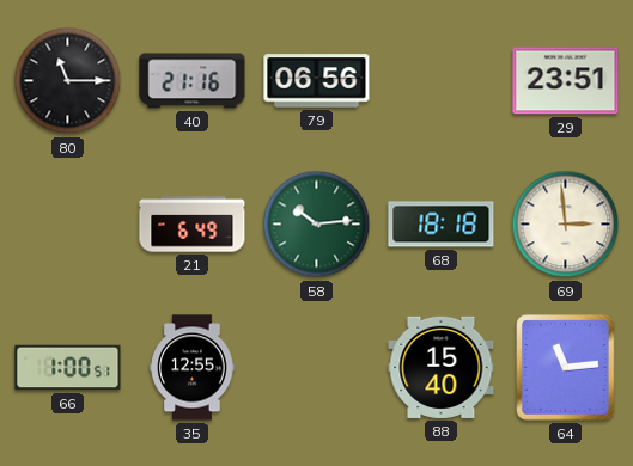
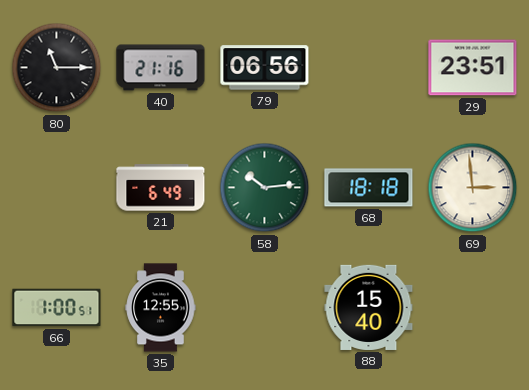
64: 11:14 -> none
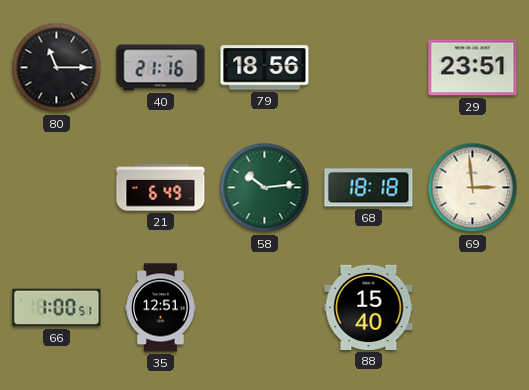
79: 06:56 -> 18:56
35: 12:55 -> 12:51
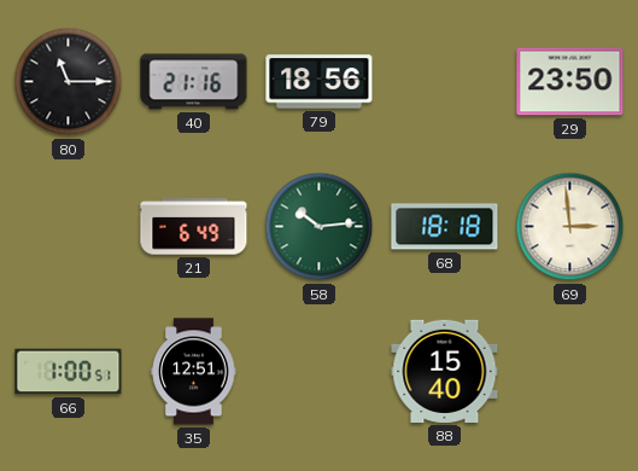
29: 23:51 -> 23:50
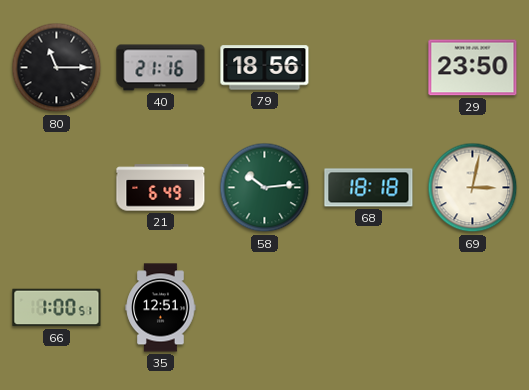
69: 2:59 -> 3:02
88: 15:40 -> none
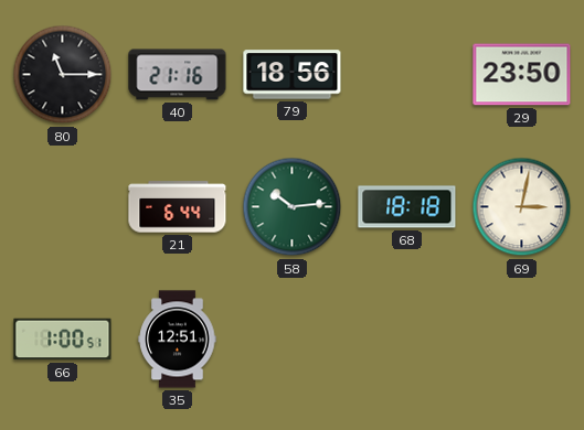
21: 6:49 -> 6:44
